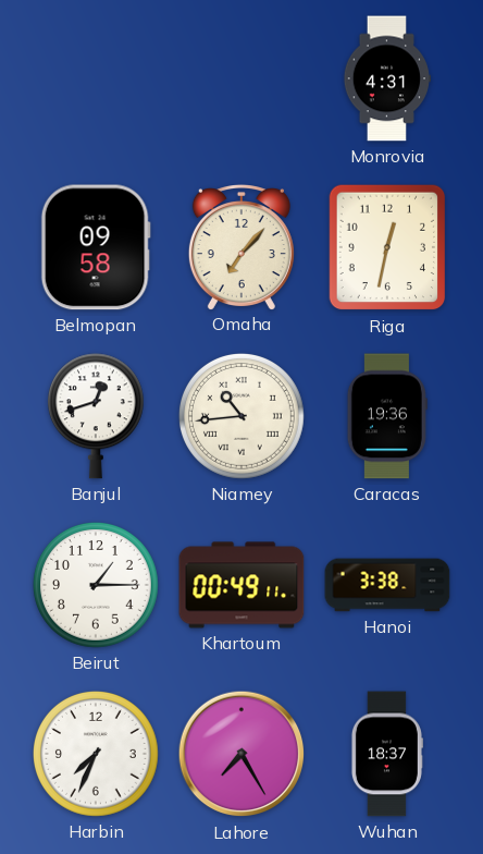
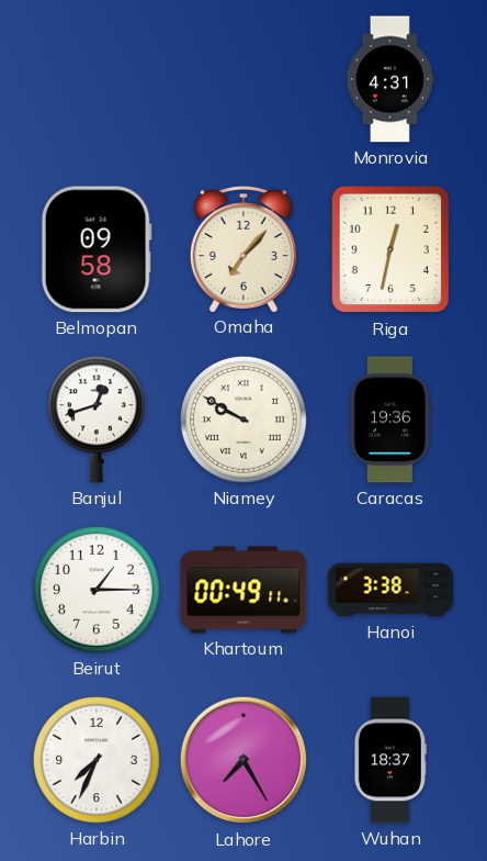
Niamey: 10:44 -> 9:50
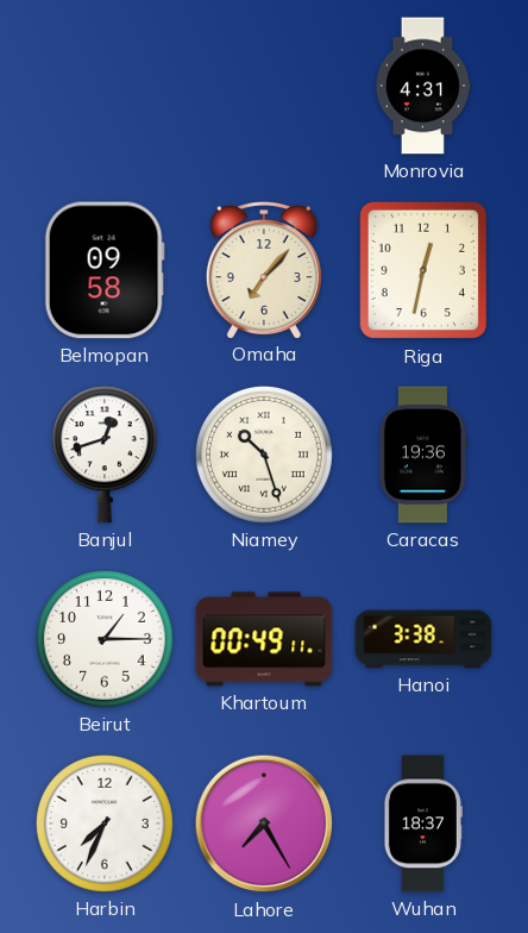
Niamey: 9:50 -> 10:27
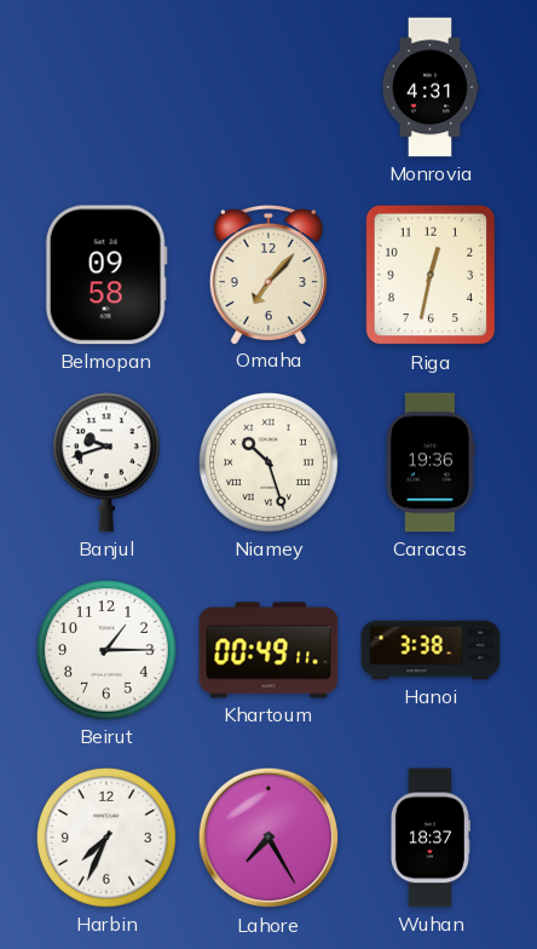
Banjul: 12:42 -> 9:42
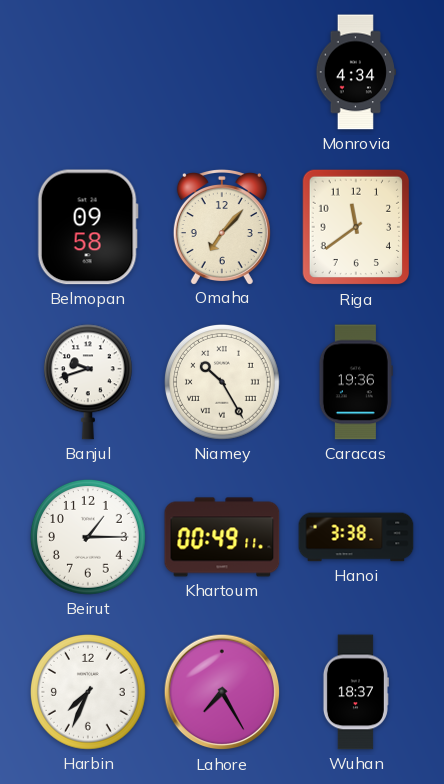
Monrovia: 4:31 -> 4:34
Riga: 12:32 -> 11:39
Niamey: 10:27 -> 10:25
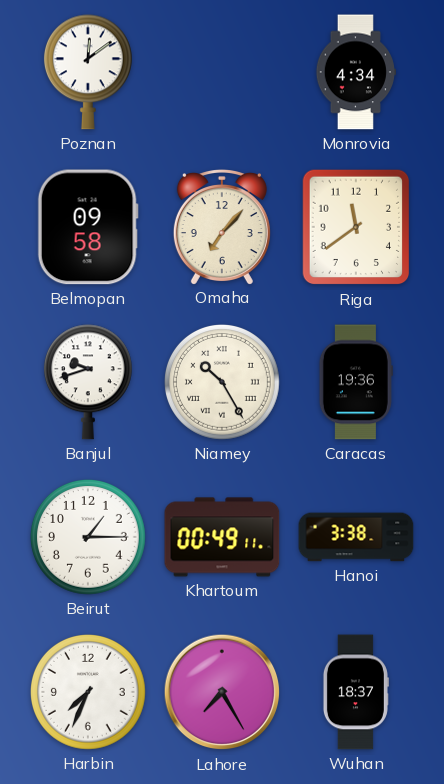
Poznan: none -> 12:09
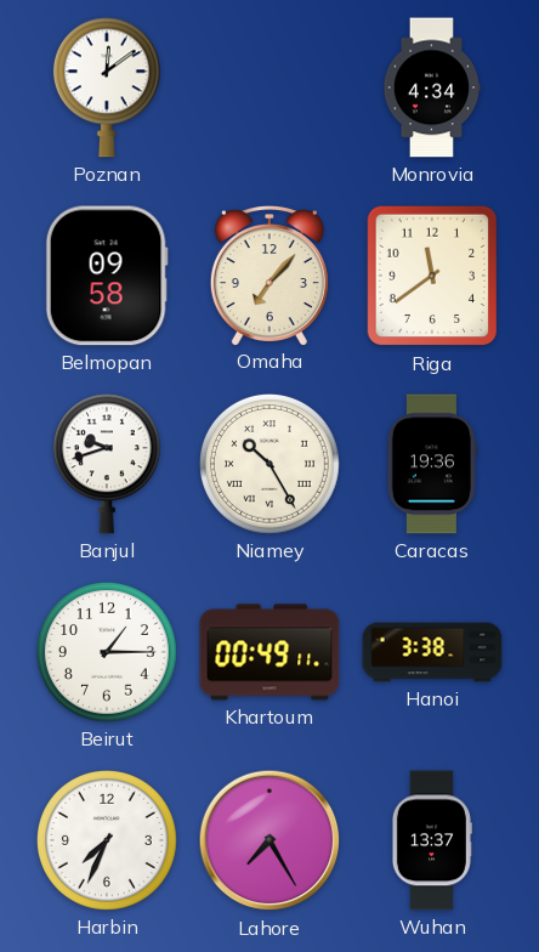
Wuhan: 18:37 -> 13:37
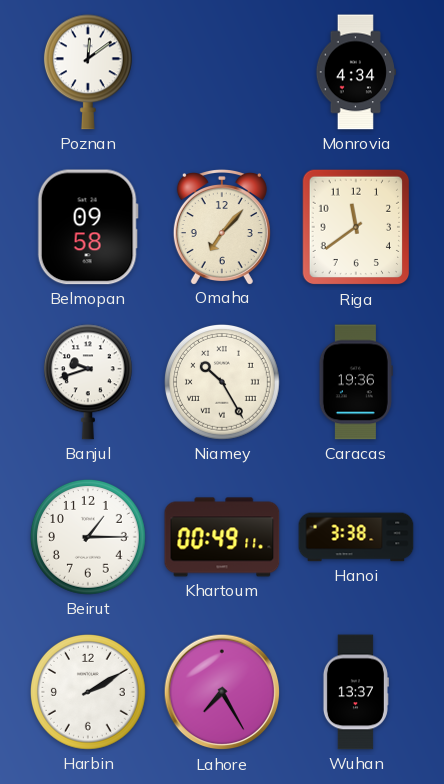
Harbin: 7:34 -> 2:10
